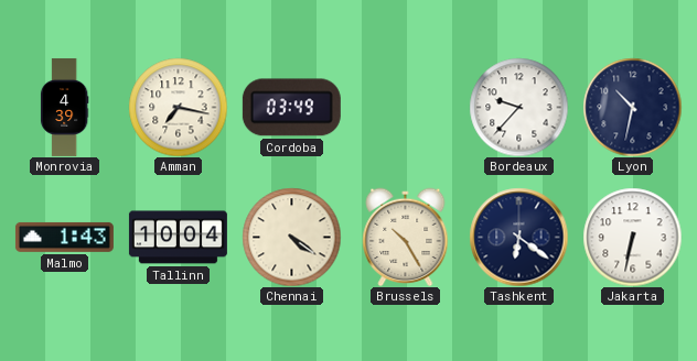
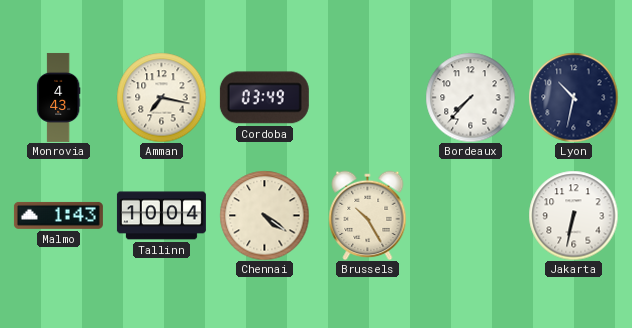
Monrovia: 4:39 -> 4:43
Bordeaux: 9:37 -> 7:37
Tashkent: 6:21 -> none
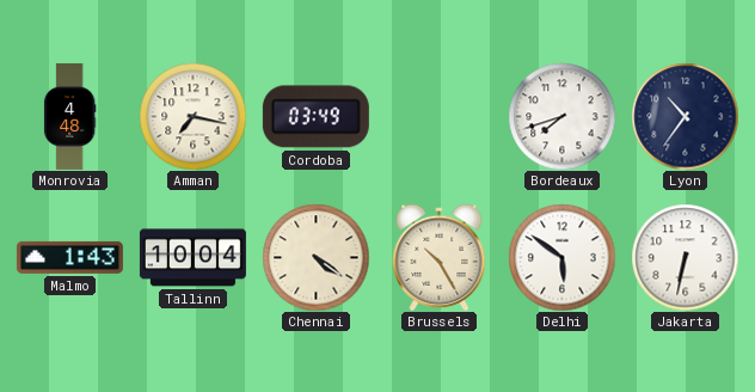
Monrovia: 4:43 -> 4:48
Bordeaux: 7:37 -> 7:42
Lyon: 10:32 -> 10:36
Delhi: none -> 5:51
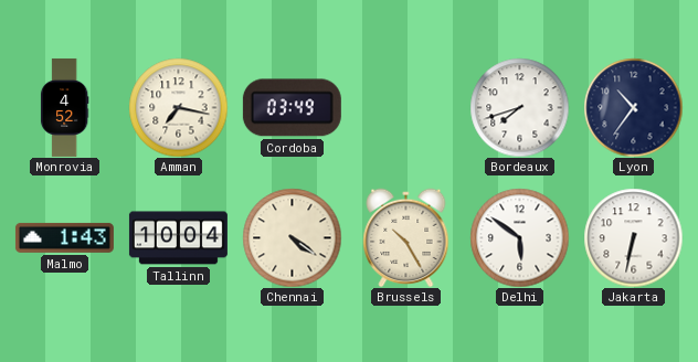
Monrovia: 4:48 -> 4:52
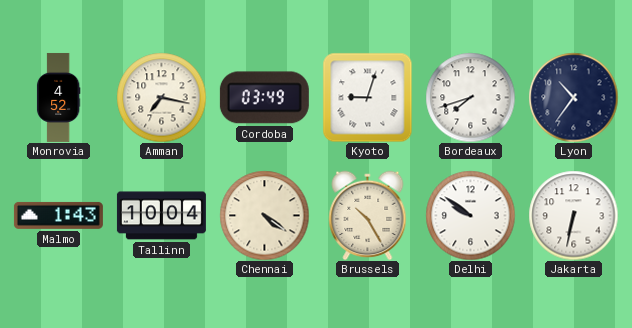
Kyoto: none -> 9:03
Delhi: 5:51 -> 9:51
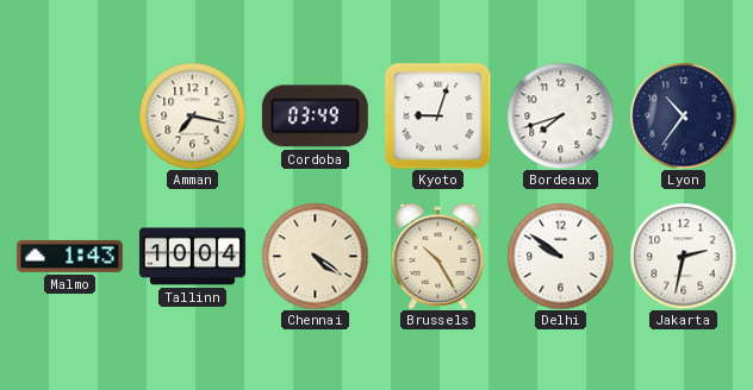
Monrovia: 4:52 -> none
Jakarta: 6:32 -> 2:32
